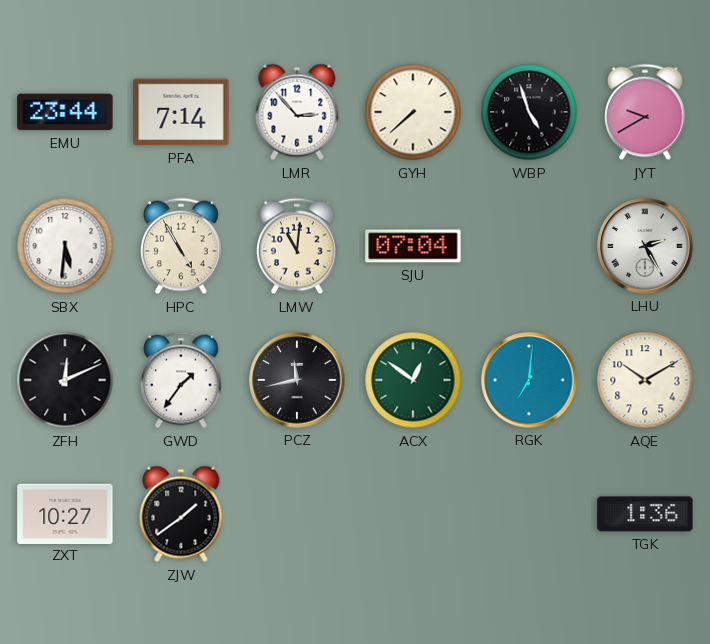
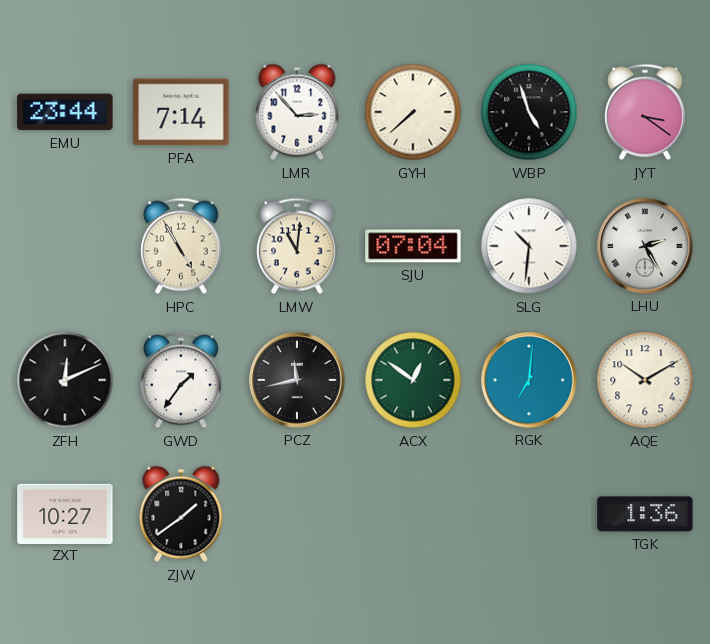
JYT: 9:40 -> 3:21
SBX: 5:31 -> none
SLG: none -> 10:31
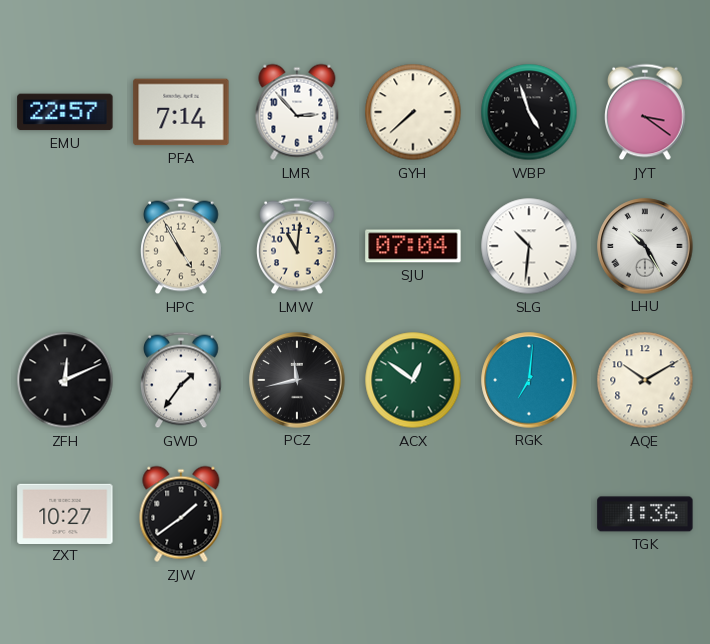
EMU: 23:44 -> 22:57
LHU: 2:25 -> 10:25
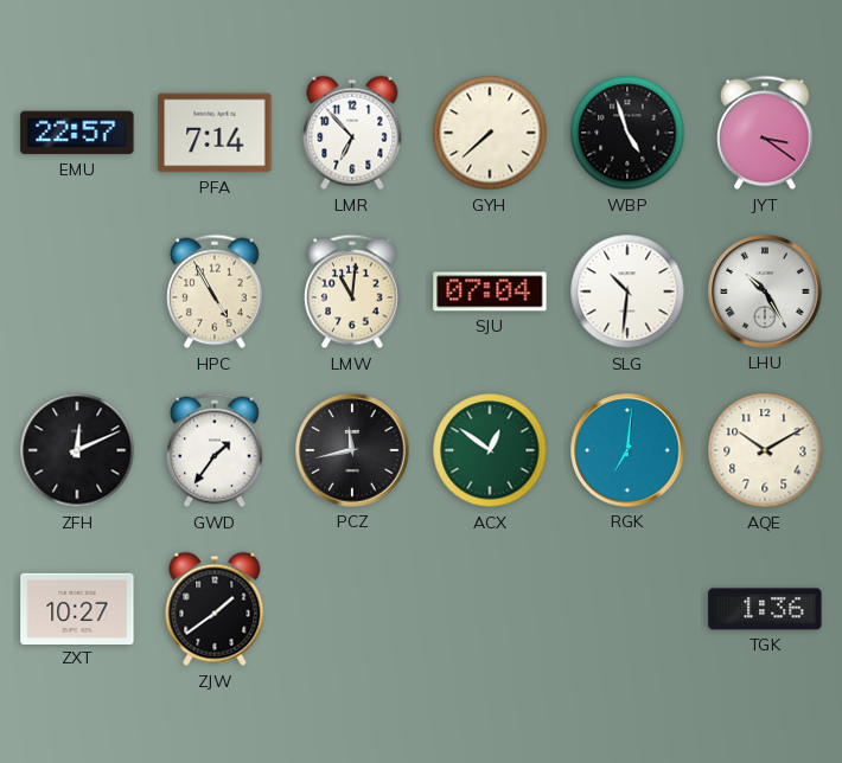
LMR: 2:53 -> 6:53
